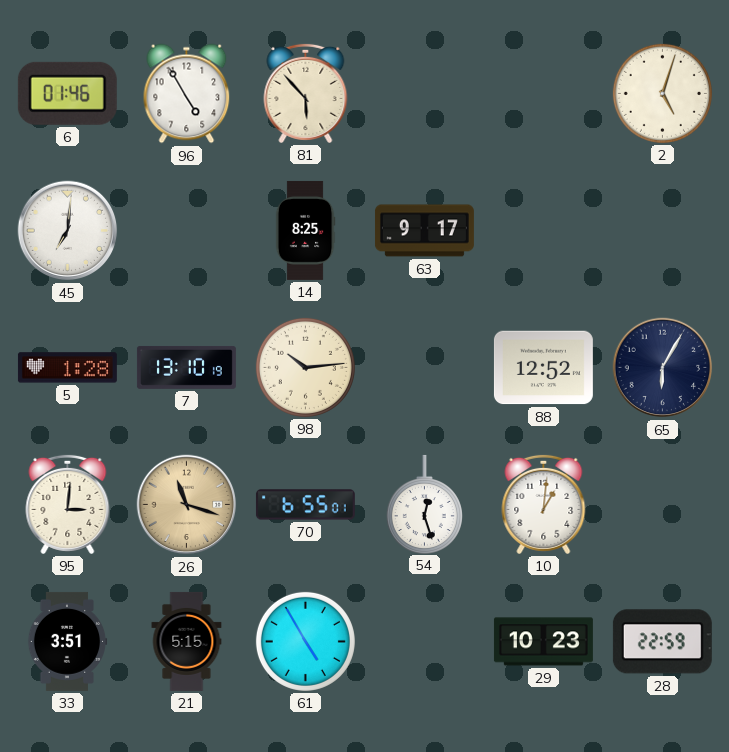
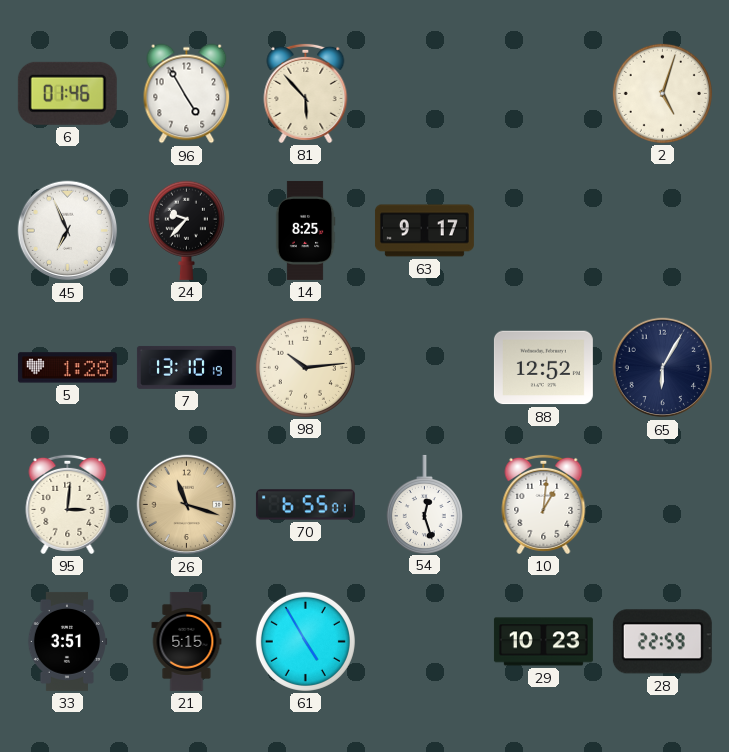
45: 7:01 -> 6:56
24: none -> 9:37
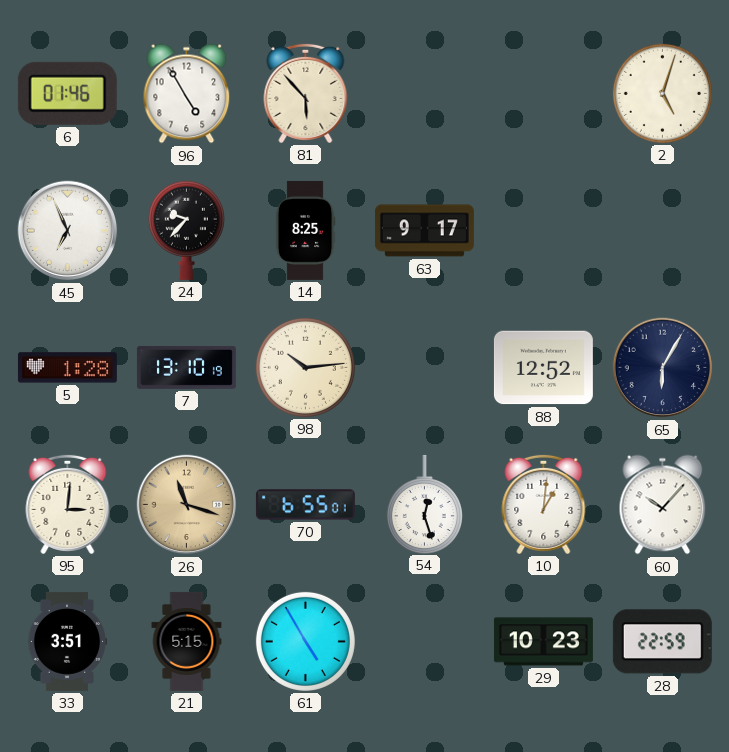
60: none -> 10:07
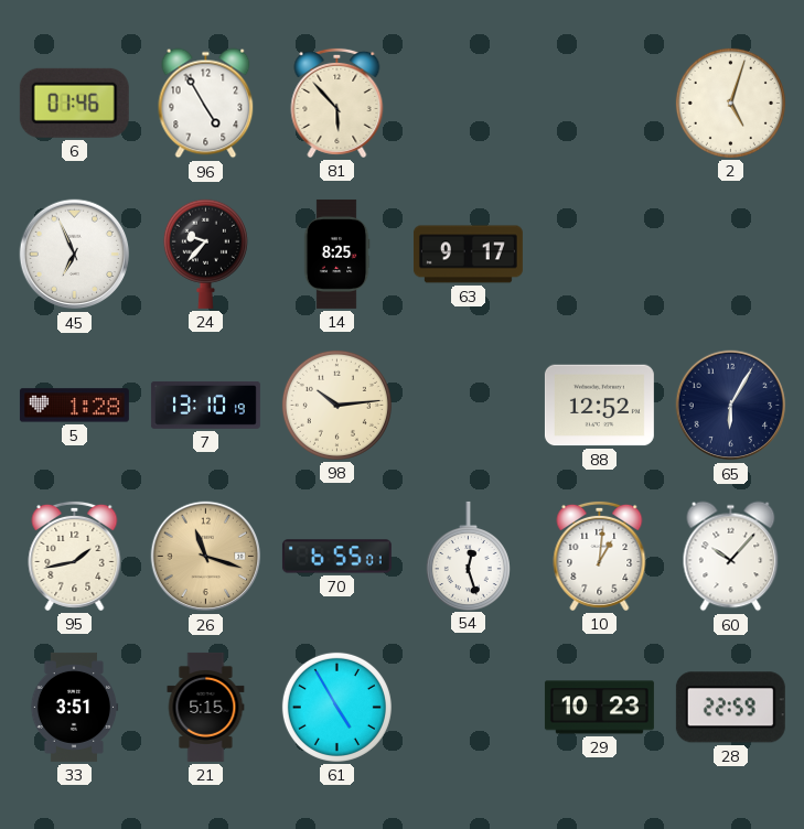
95: 3:01 -> 1:43
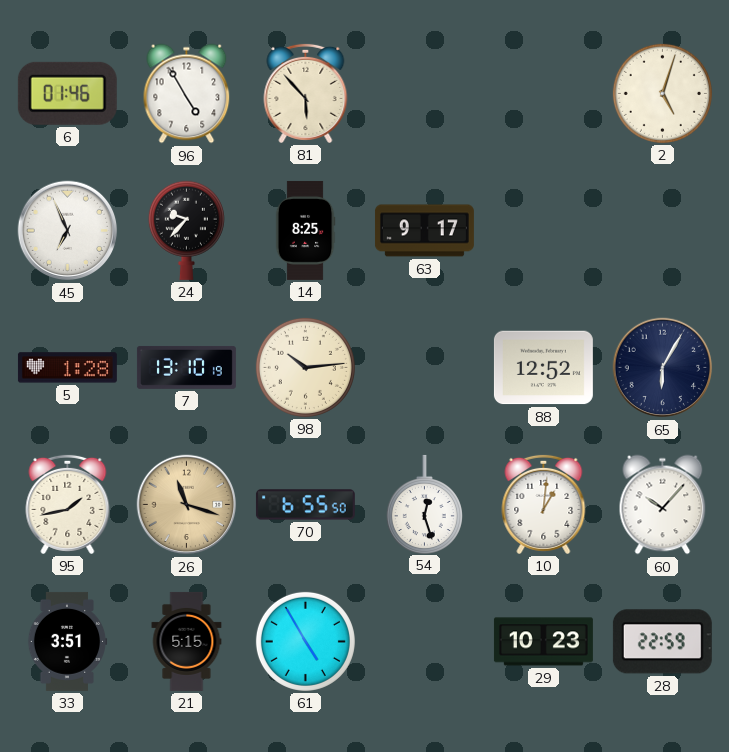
70: 6:55:01 -> 6:55:50
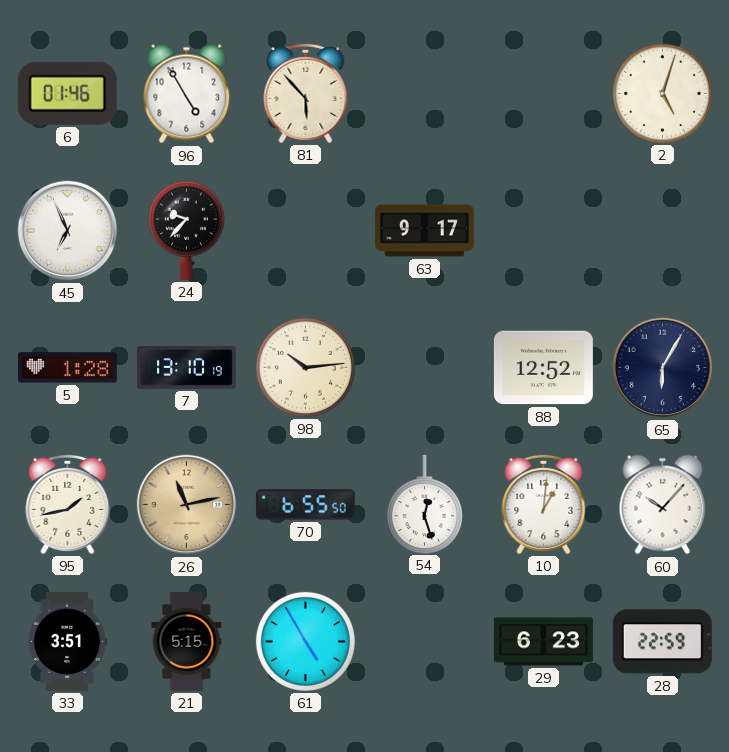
14: 8:25 -> none
26: 11:18 -> 11:13
29: 10:23 -> 6:23
